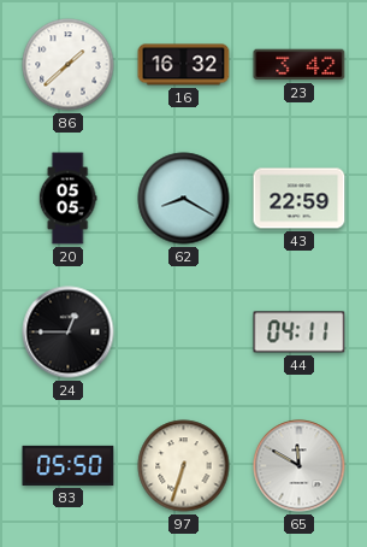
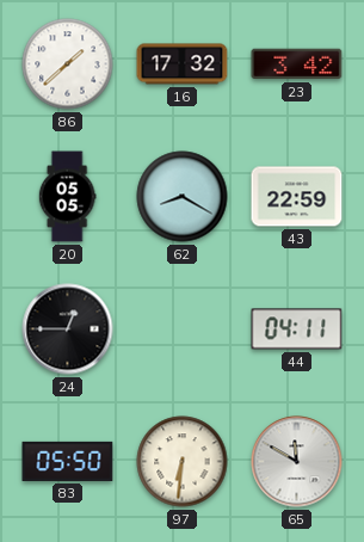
16: 16:32 -> 17:32
97: 6:33 -> 6:31
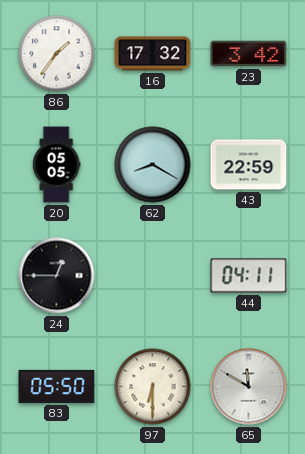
86: 1:38 -> 1:36
97: 6:31 -> 6:30
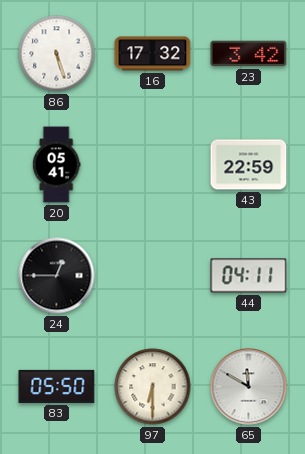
86: 1:36 -> 5:27
20: 05:05 -> 05:41
62: 8:20 -> none
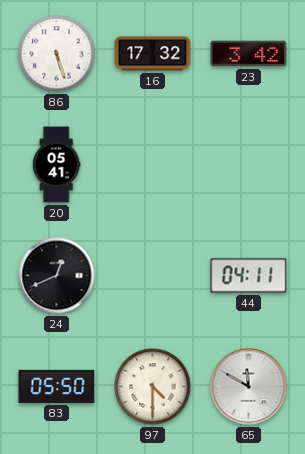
43: 22:59 -> none
24: 12:45 -> 12:41
97: 6:30 -> 4:30
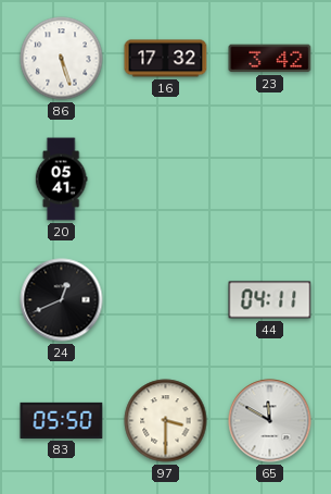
97: 4:30 -> 3:30
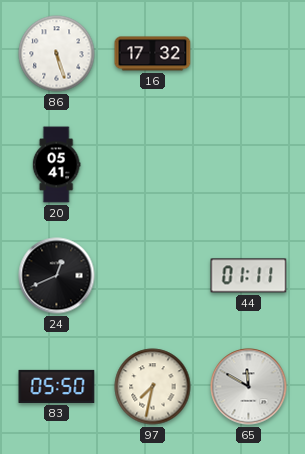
23: 3:42 -> none
44: 04:11 -> 01:11
97: 3:30 -> 7:32
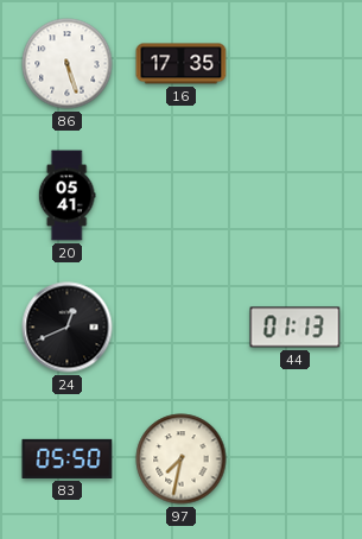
16: 17:32 -> 17:35
44: 01:11 -> 01:13
65: 11:50 -> none
